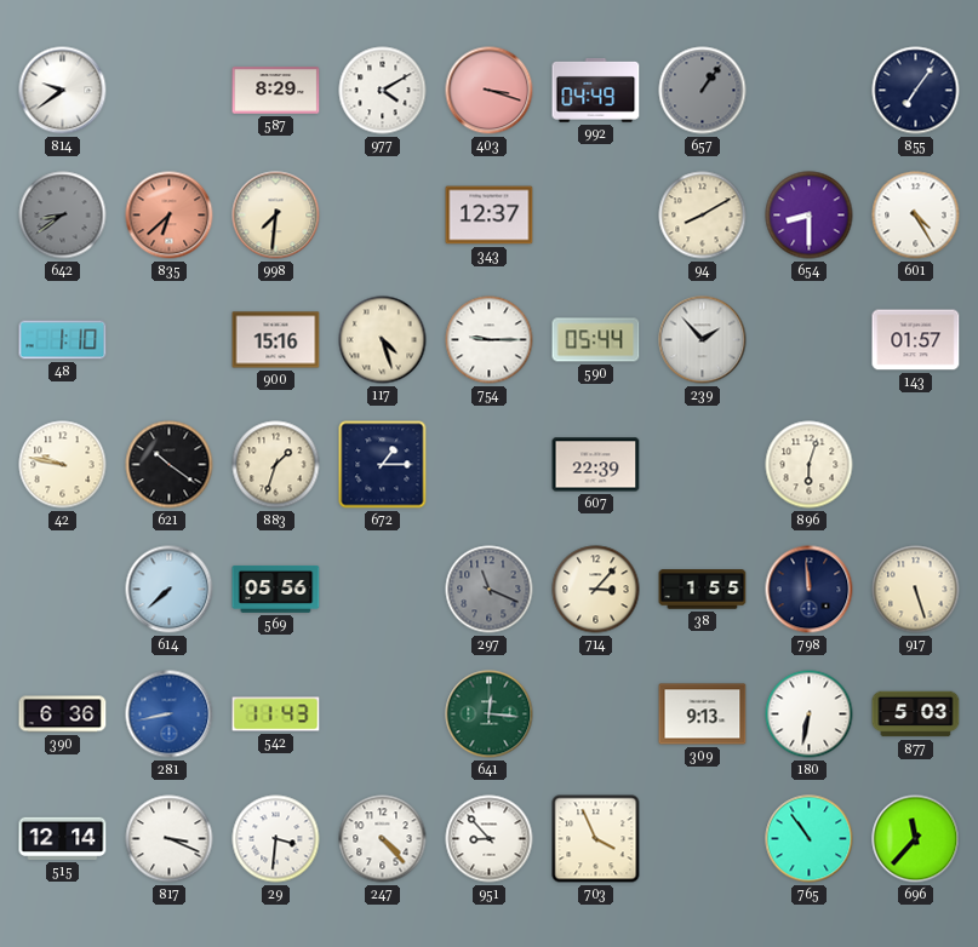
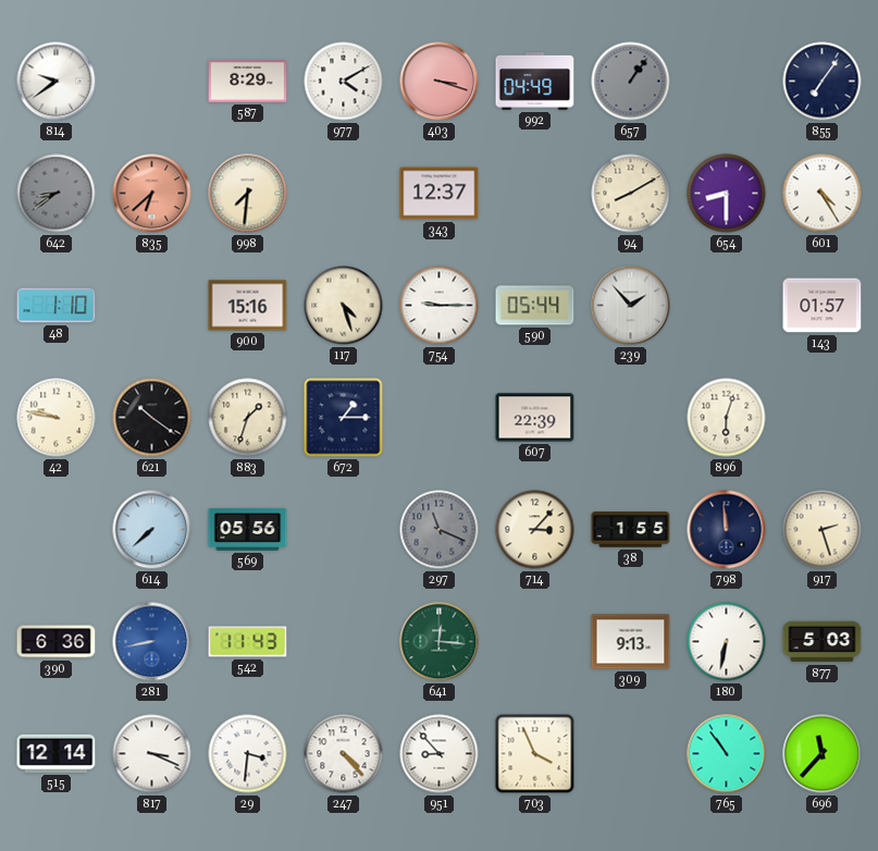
917: 5:27 -> 2:27
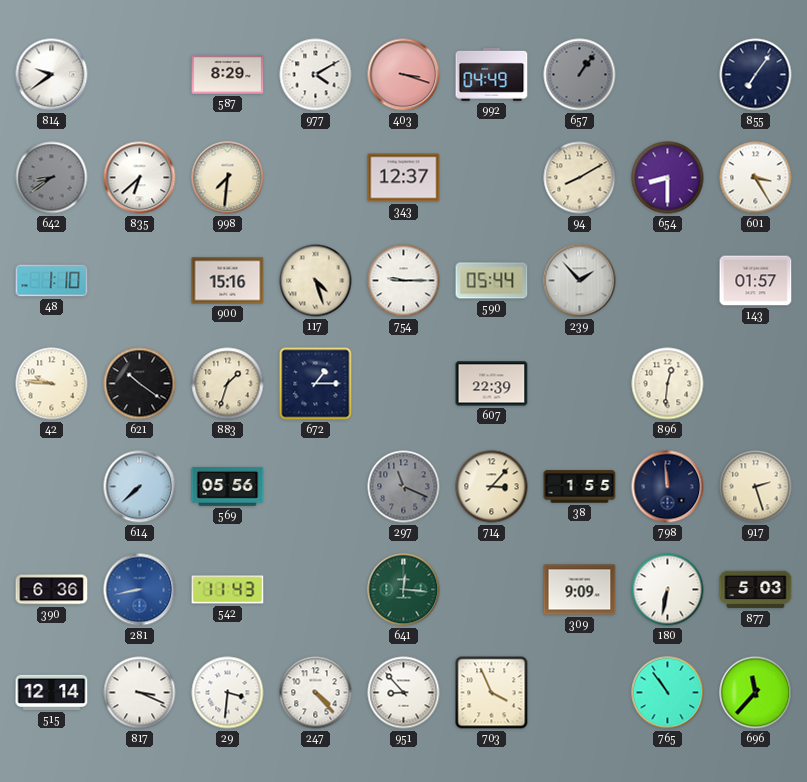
835 dial: salmon -> white
601: 4:25 -> 3:25
42: 9:47 -> 9:46
896: 6:03 -> 12:31
309: 9:13 -> 9:09
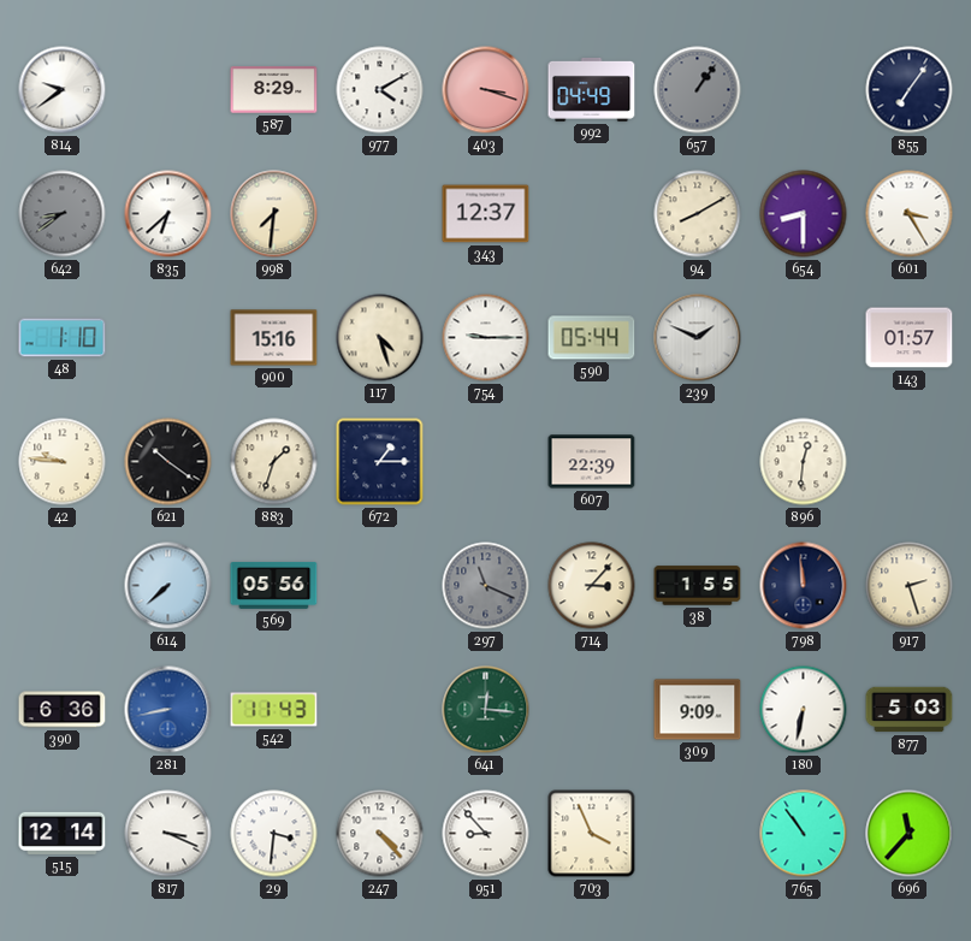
239: 1:53 -> 1:49
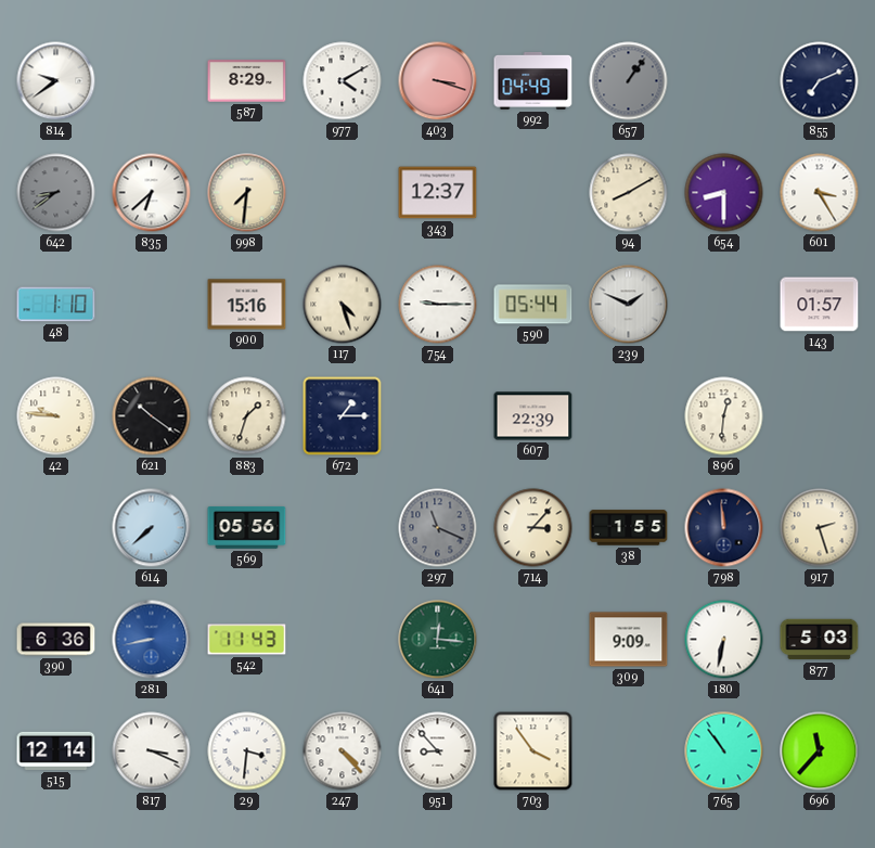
855: 7:06 -> 7:11
703: 3:56 -> 3:54
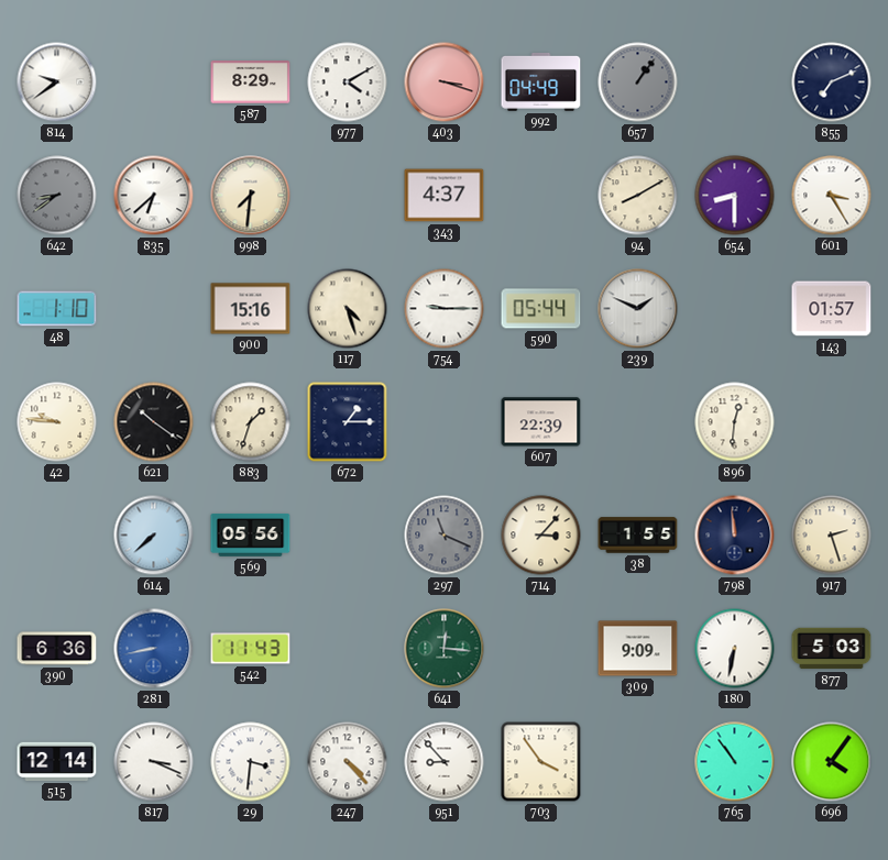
343: 12:37 -> 4:37
696: 11:37 -> 4:06
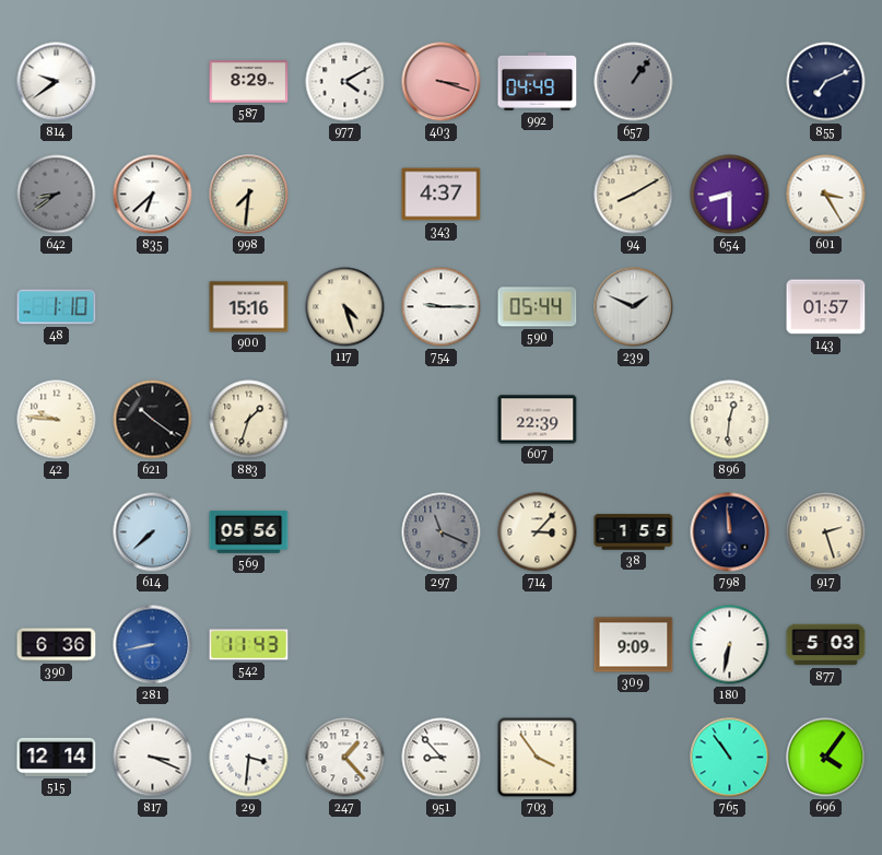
672: 1:15 -> none
641: 12:16 -> none
247: 4:23 -> 1:23
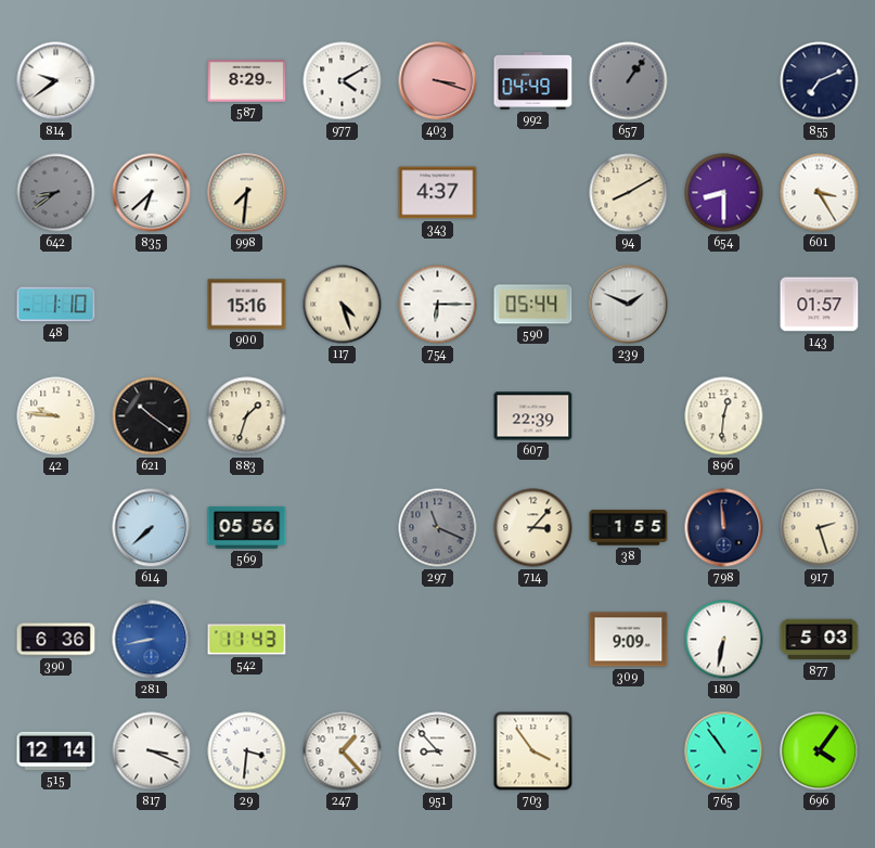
754: 9:15 -> 6:15
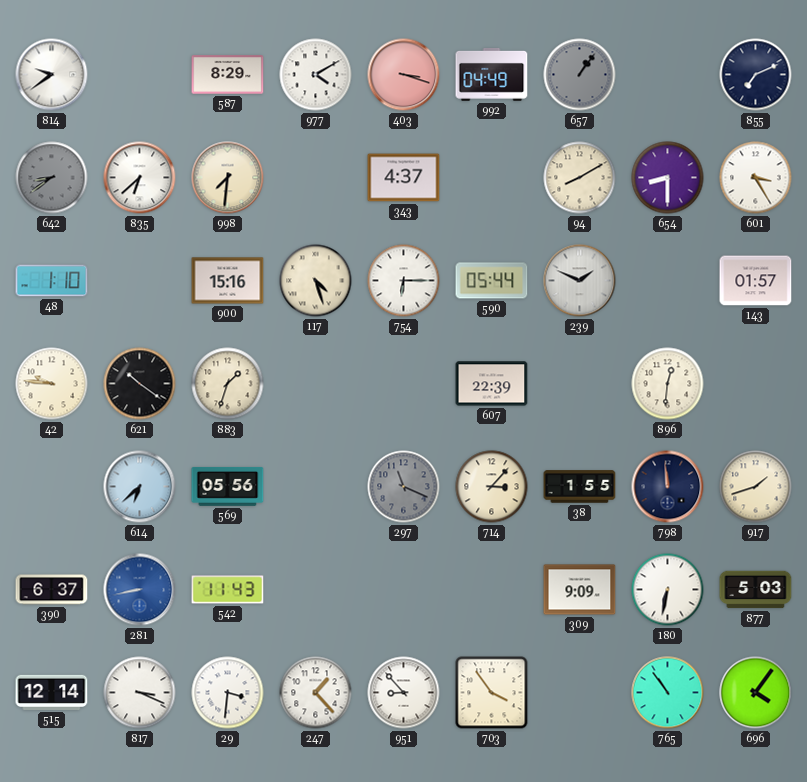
614: 7:38 -> 6:38
917: 2:27 -> 1:42
390: 6:36 -> 6:37
